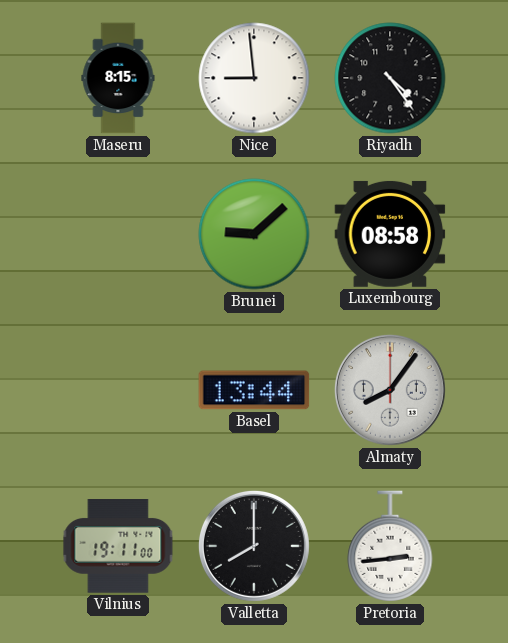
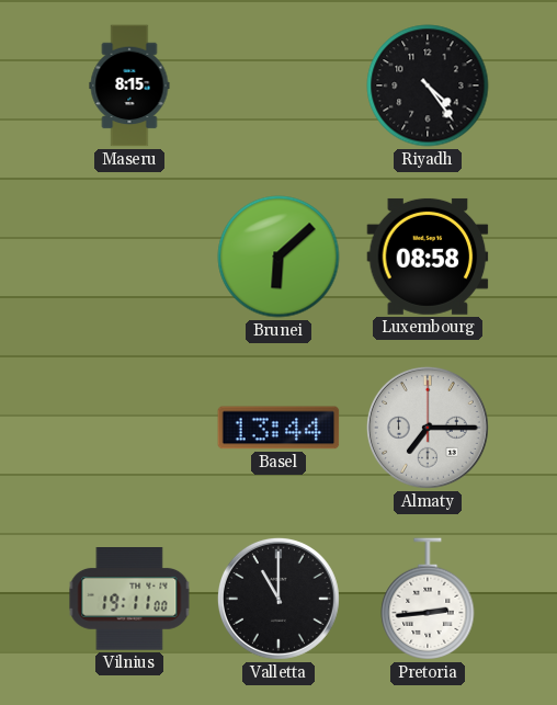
Nice: 8:59 -> none
Brunei: 9:08 -> 6:08
Almaty: 8:06 -> 7:15
Valletta: 8:00 -> 11:00
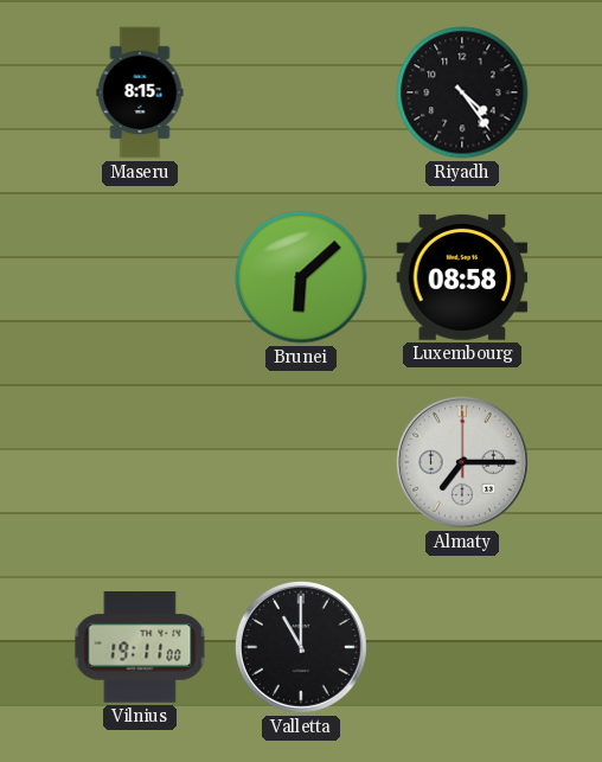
Basel: 13:44 -> none
Pretoria: 2:44 -> none
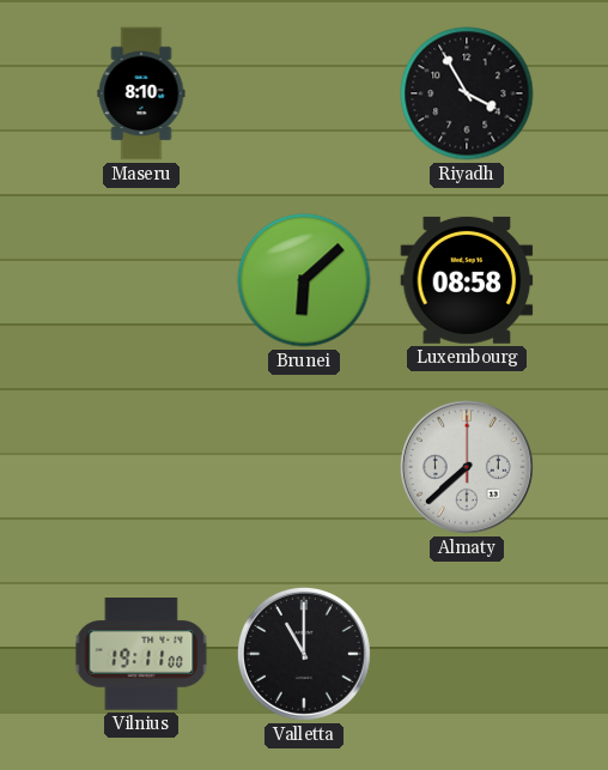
Maseru: 8:15 -> 8:10
Riyadh: 4:24 -> 3:55
Almaty: 7:15 -> 7:38
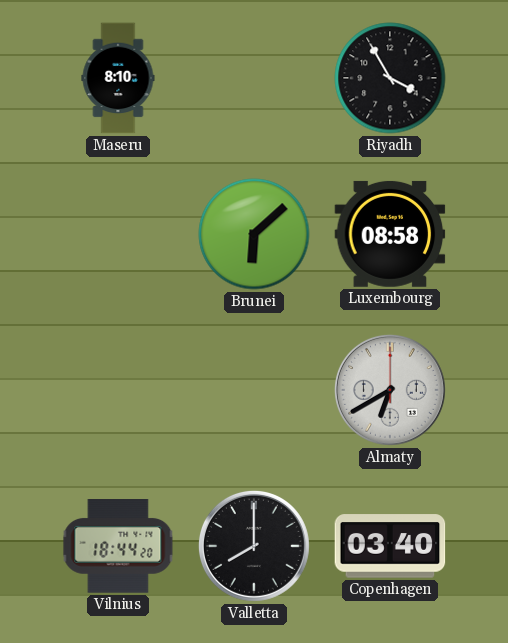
Almaty: 7:38 -> 6:40
Vilnius: 19:11 -> 18:44
Valletta: 11:00 -> 8:00
Copenhagen: none -> 03:40
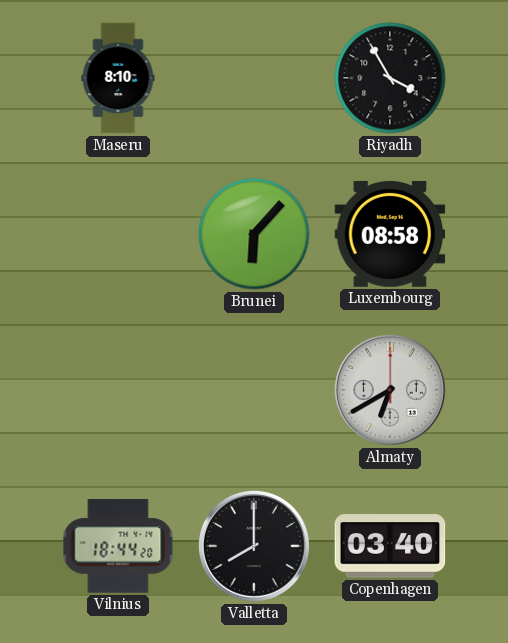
Brunei: 6:08 -> 6:07
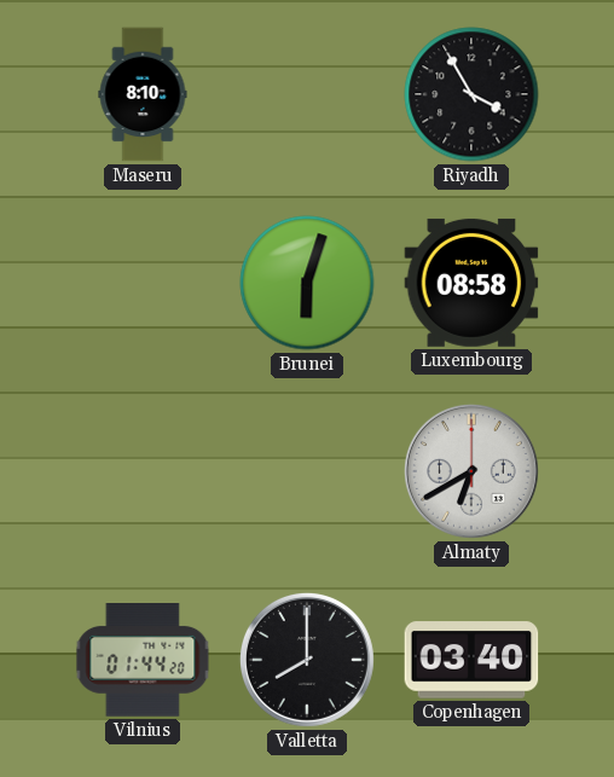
Brunei: 6:07 -> 6:03
Vilnius: 18:44 -> 01:44
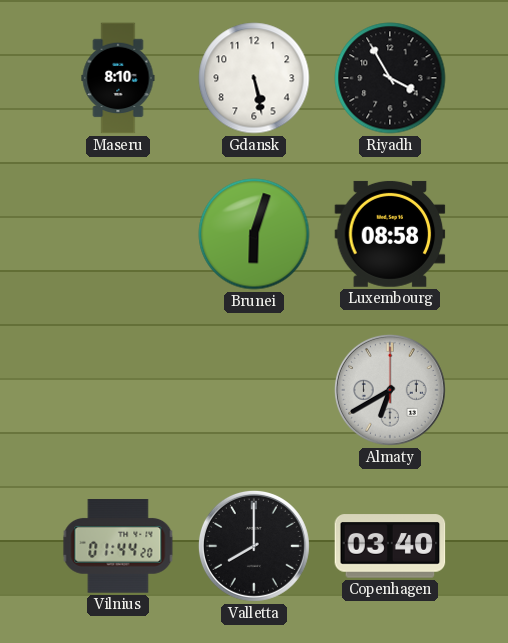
Gdansk: none -> 5:28
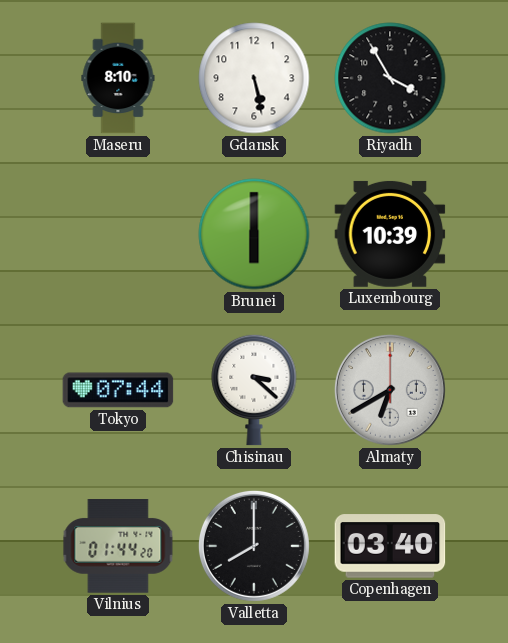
Brunei: 6:03 -> 6:00
Luxembourg: 08:58 -> 10:39
Tokyo: none -> 07:44
Chisinau: none -> 3:22
